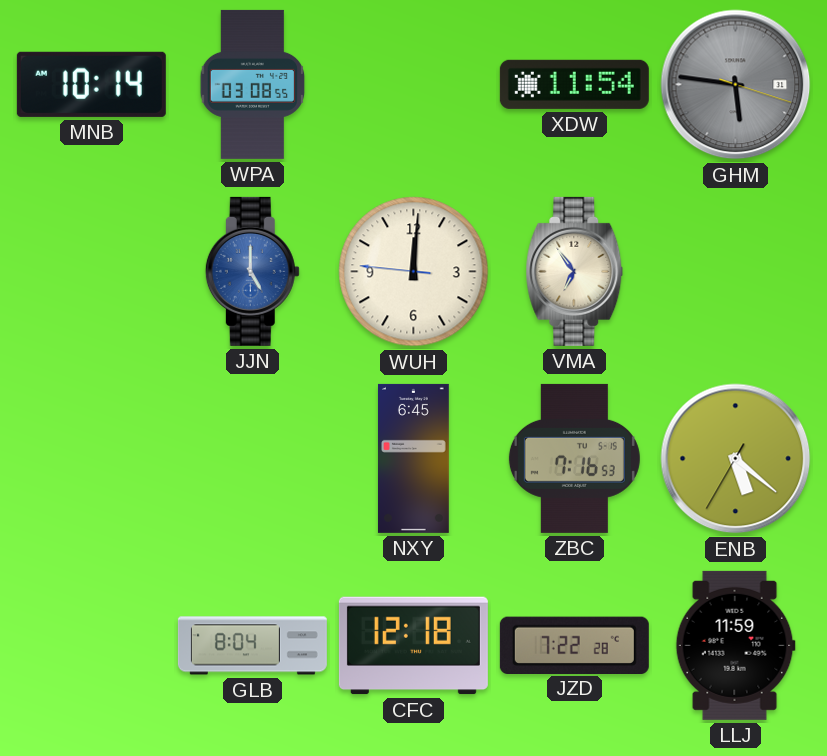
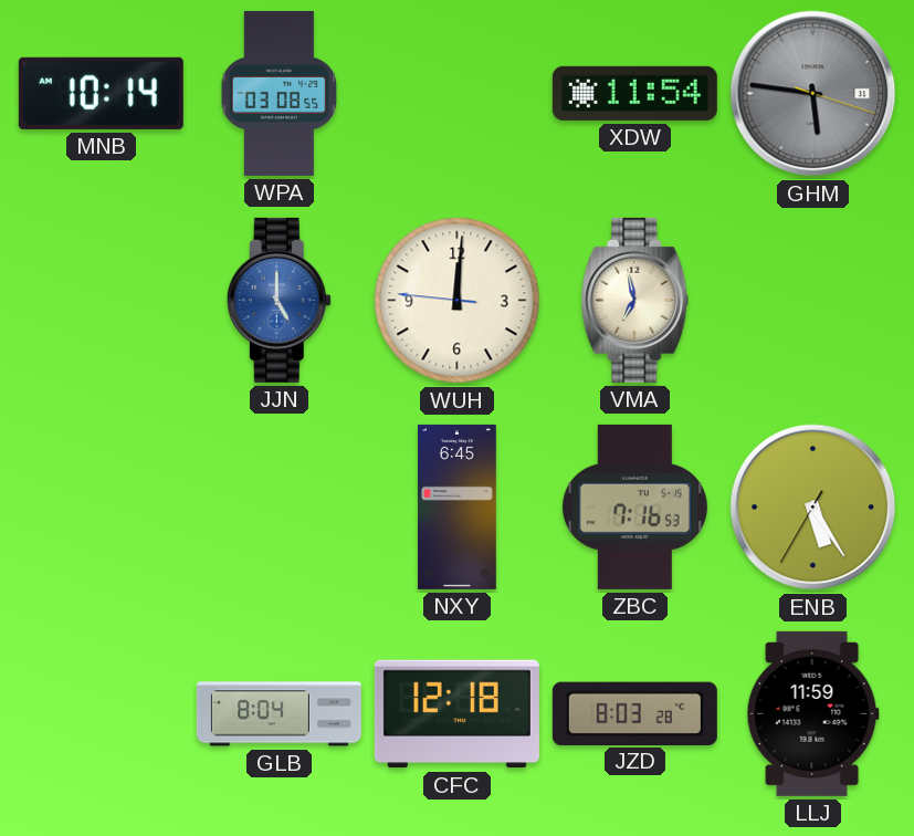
VMA: 6:54 -> 6:58
ENB: 5:21 -> 5:24
JZD: 7:22 -> 8:03
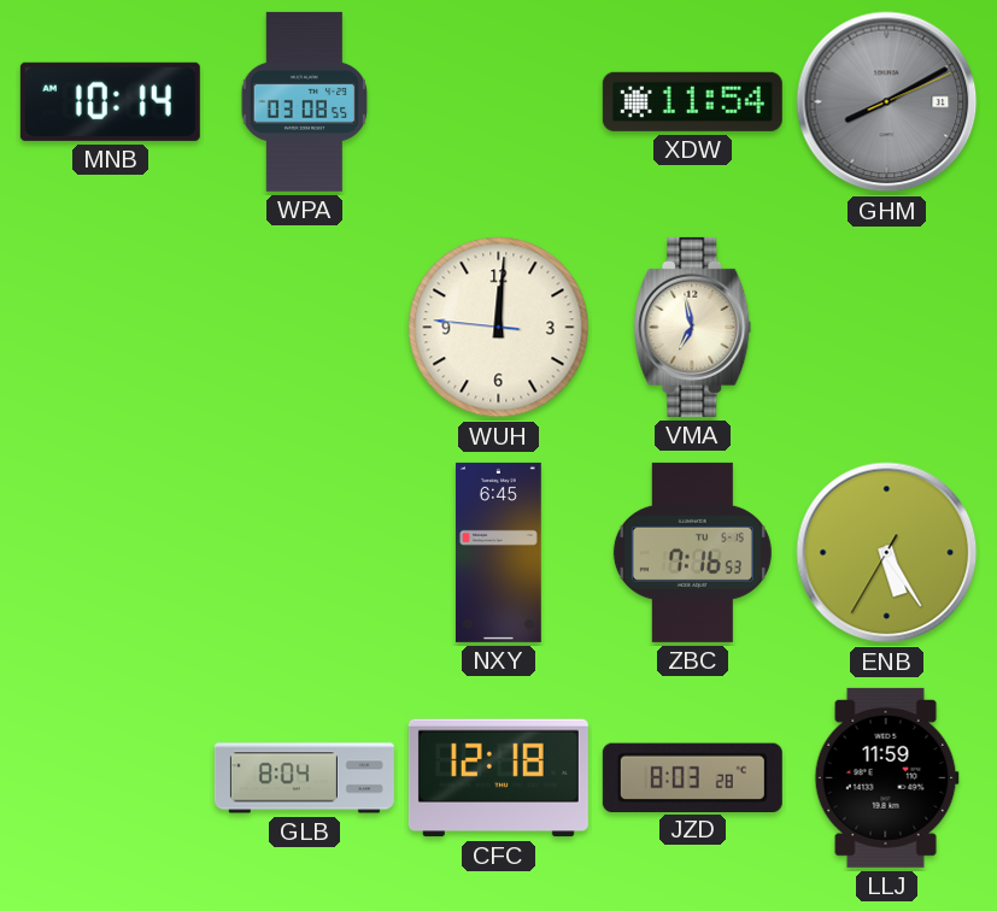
GHM: 5:46 -> 8:10
JJN: 5:00 -> none
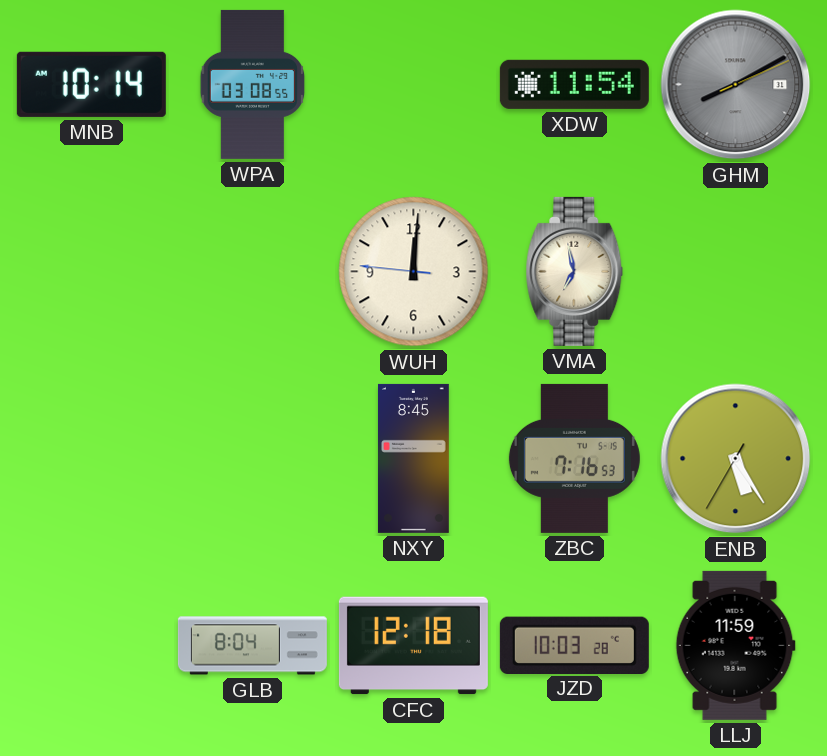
NXY: 6:45 -> 8:45
JZD: 8:03 -> 10:03
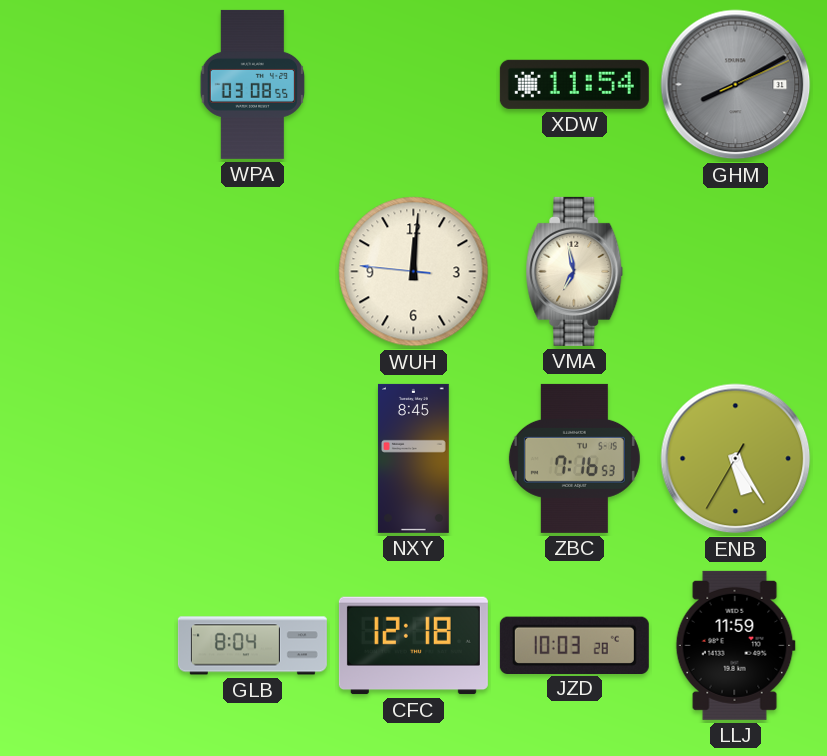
MNB: 10:14 -> none
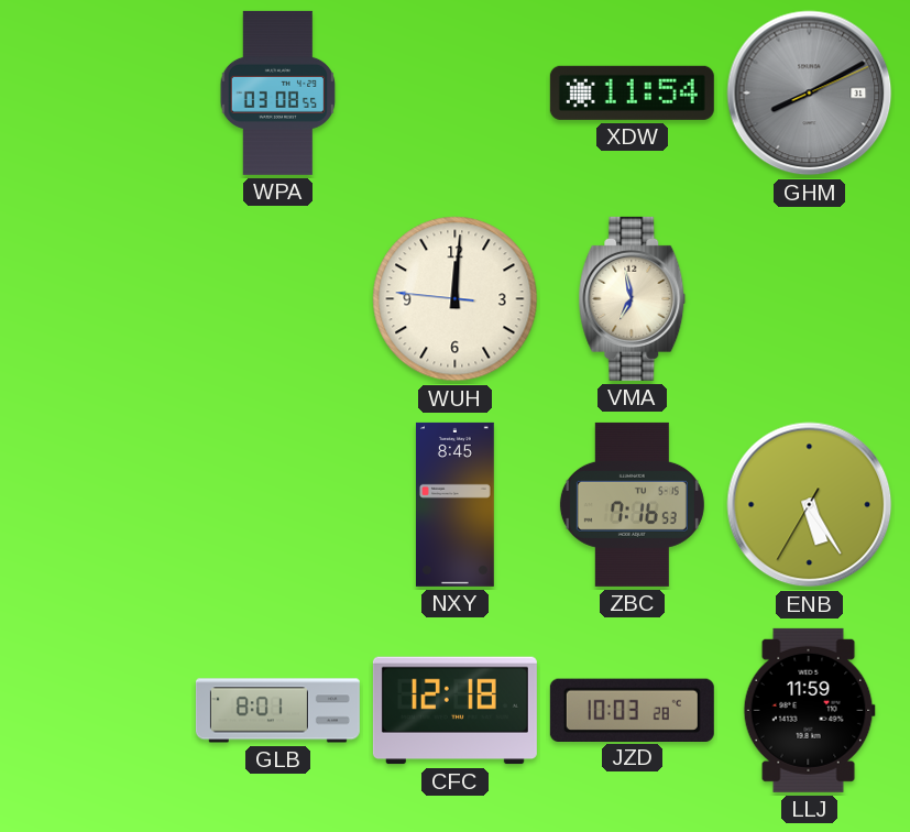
GLB: 8:04 -> 8:01
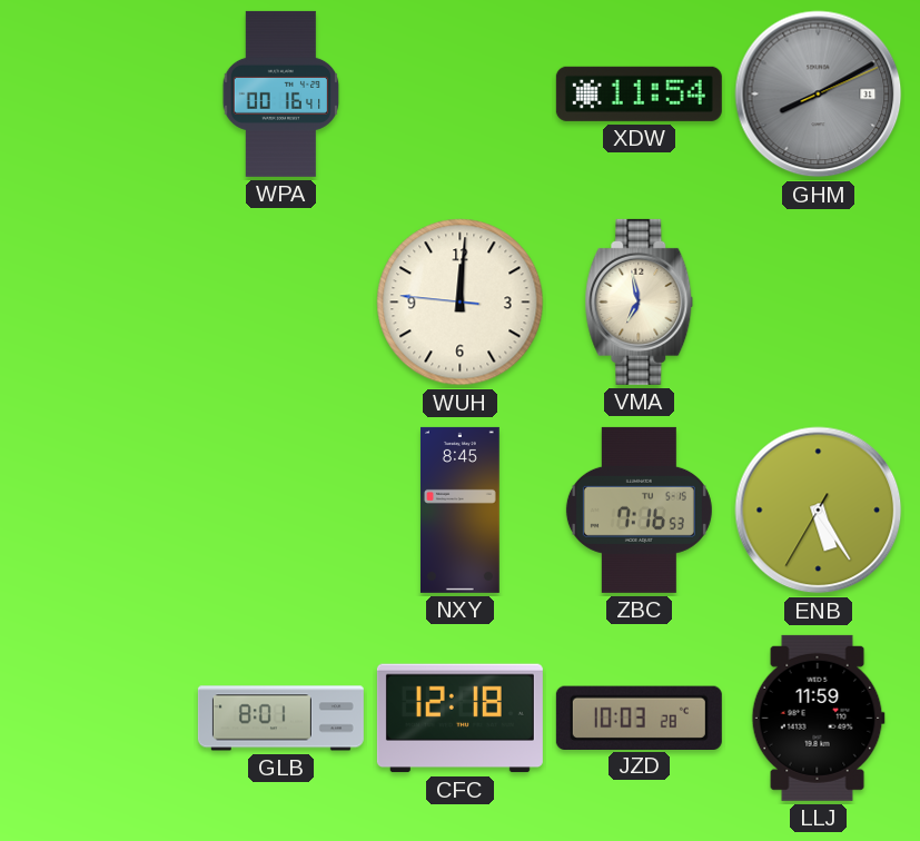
WPA: 03:08 -> 00:16
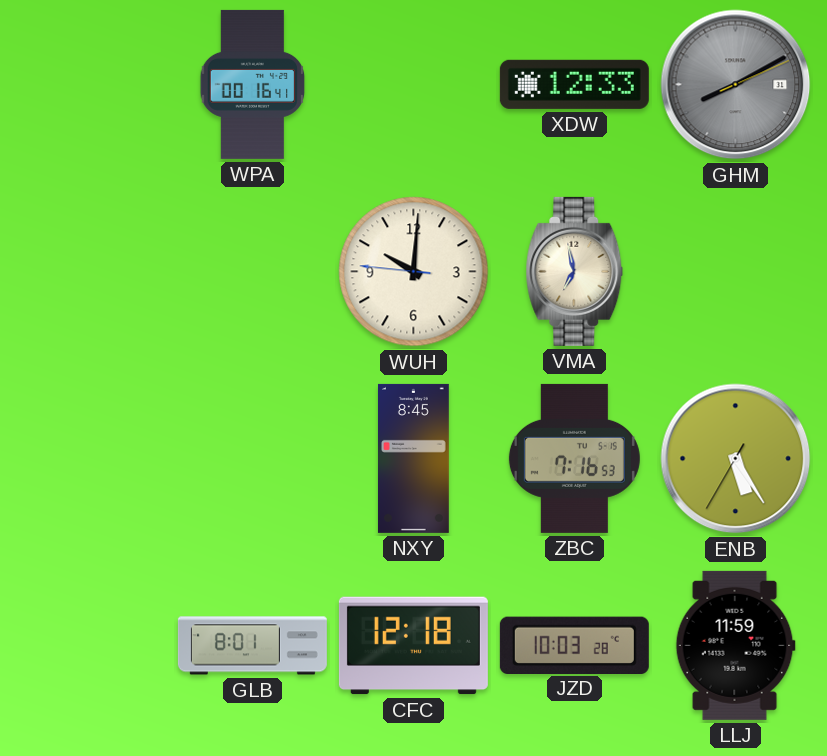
XDW: 11:54 -> 12:33
WUH: 12:00 -> 10:00
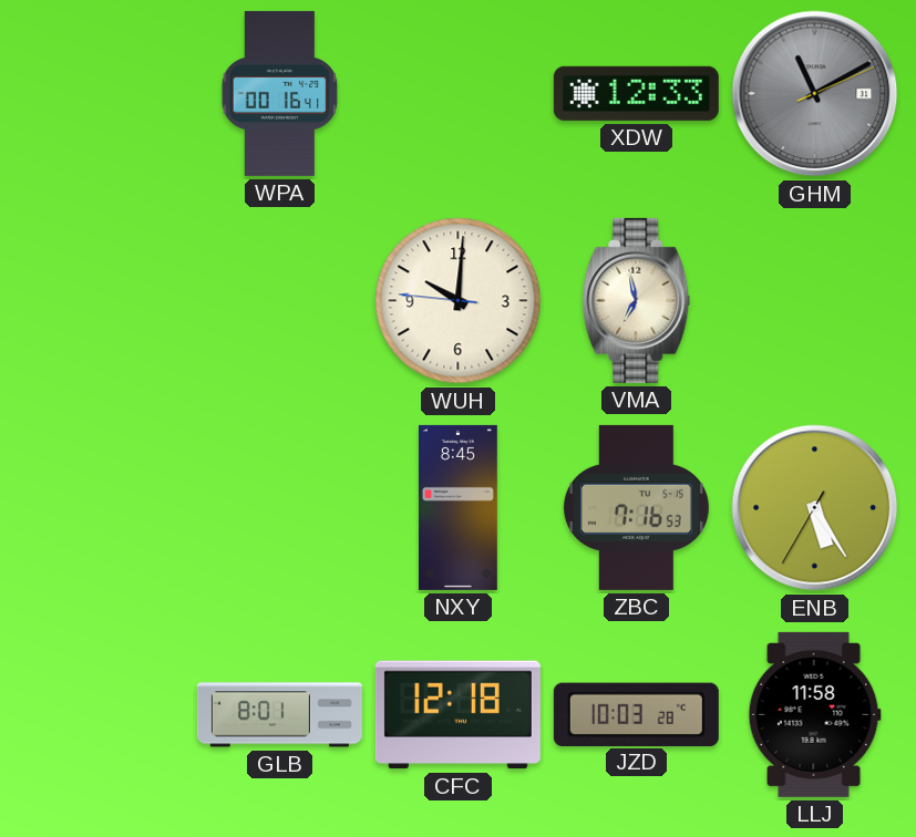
GHM: 8:10 -> 11:10
LLJ: 11:59 -> 11:58
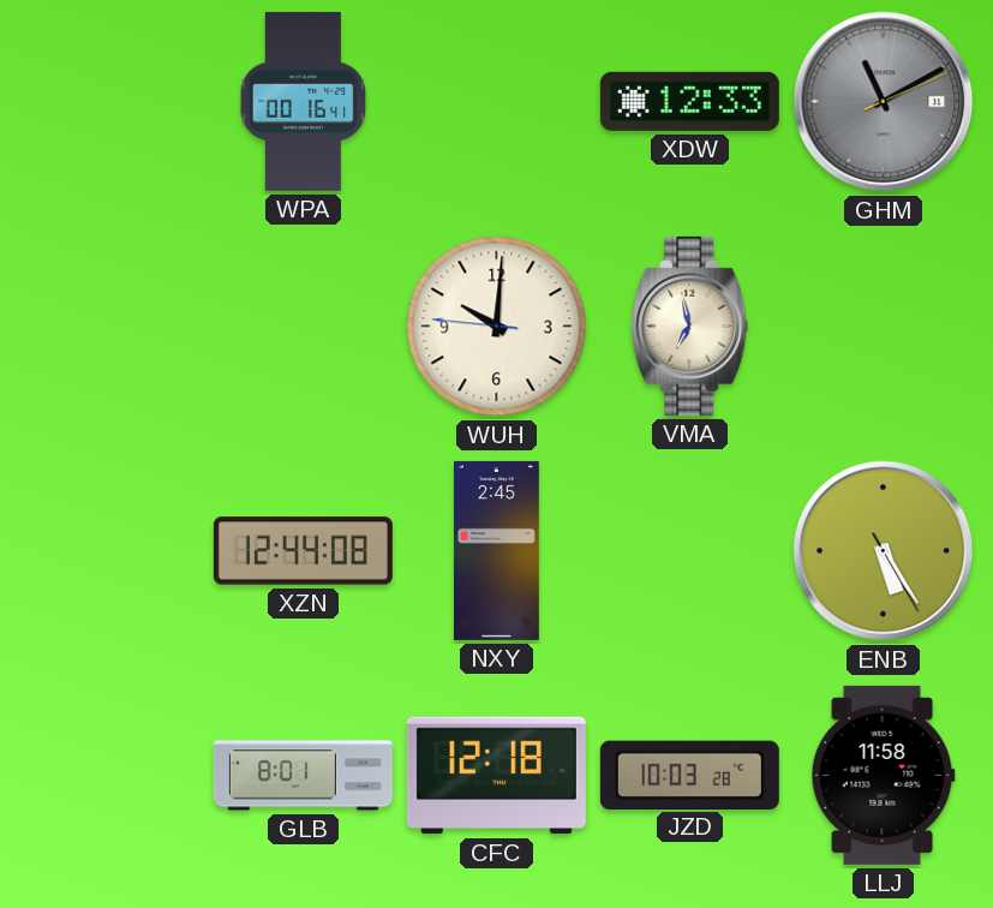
XZN: none -> 12:44
NXY: 8:45 -> 2:45
ZBC: 7:16 -> none
ENB: 5:24:35 -> 5:24:25
